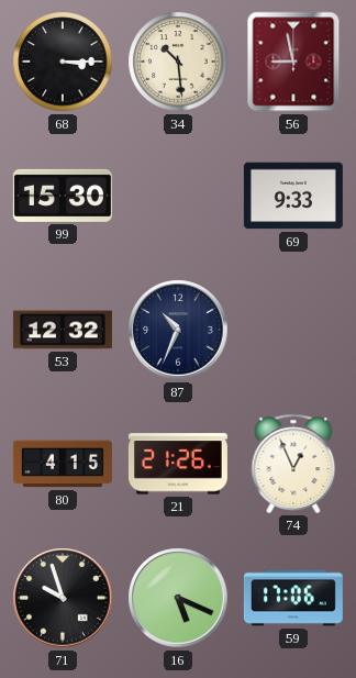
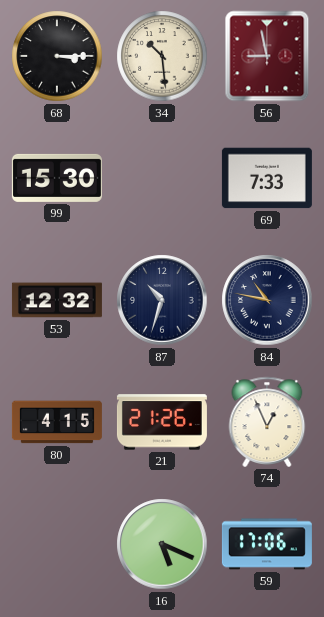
69: 9:33 -> 7:33
87: 10:34 -> 10:33
84: none -> 10:47
71: 9:57 -> none
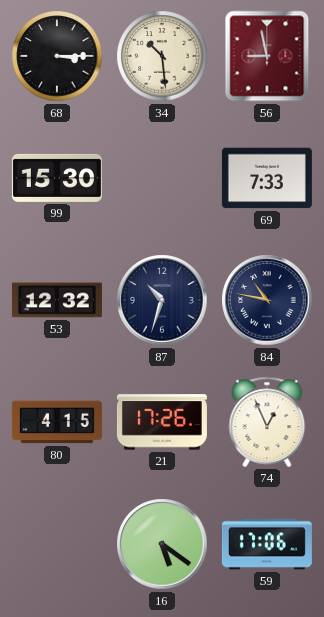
21: 21:26 -> 17:26
16: 5:19 -> 5:21
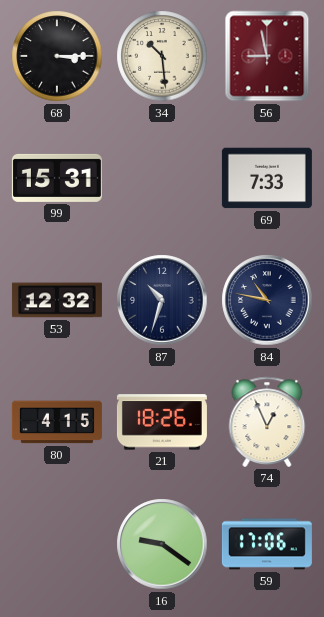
99: 15:30 -> 15:31
21: 17:26 -> 18:26
16: 5:21 -> 9:21
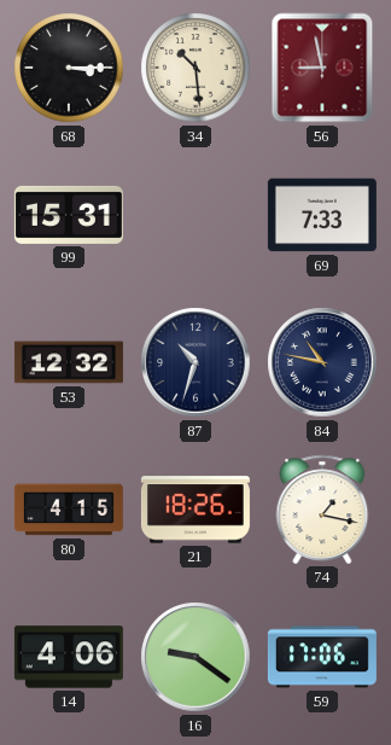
74: 12:56 -> 1:17
14: none -> 4:06
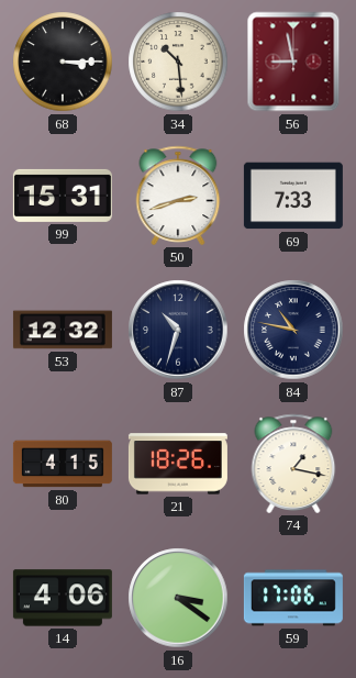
50: none -> 2:42
16: 9:21 -> 3:21
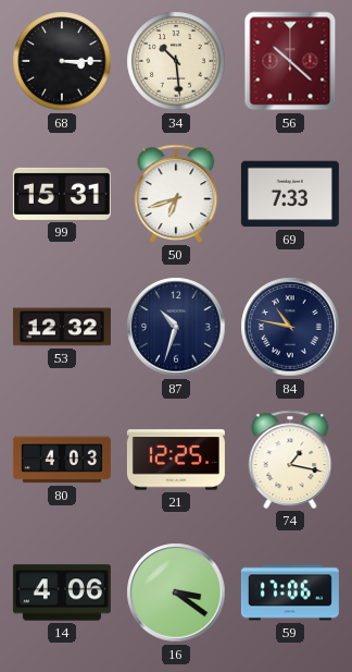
56: 8:58 -> 10:22
50: 2:42 -> 6:42
80: 4:15 -> 4:03
21: 18:26 -> 12:25
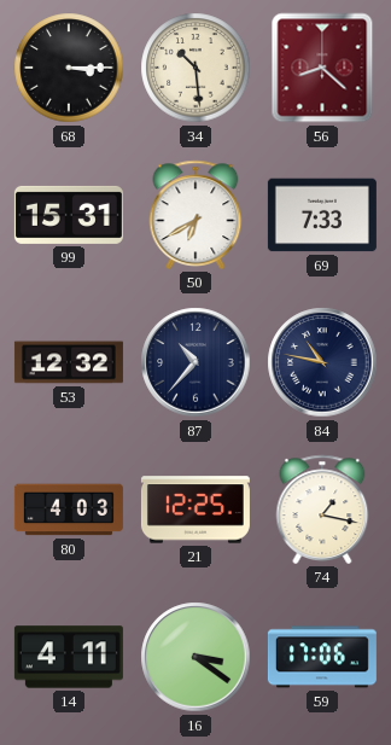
56: 10:22 -> 8:22
50: 6:42 -> 6:40
87: 10:33 -> 10:37
14: 4:06 -> 4:11
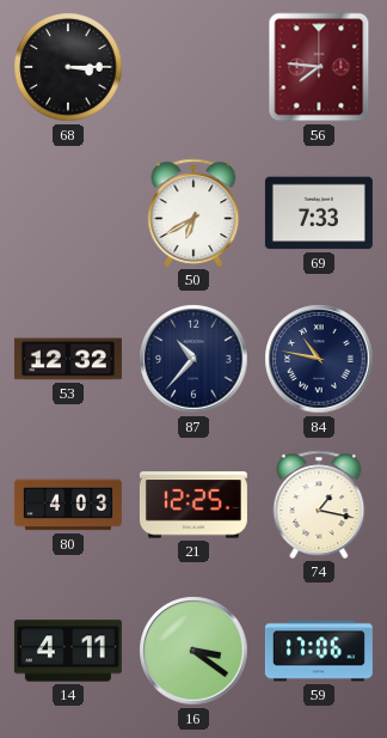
34: 10:29 -> none
56: 8:22 -> 7:46
99: 15:31 -> none
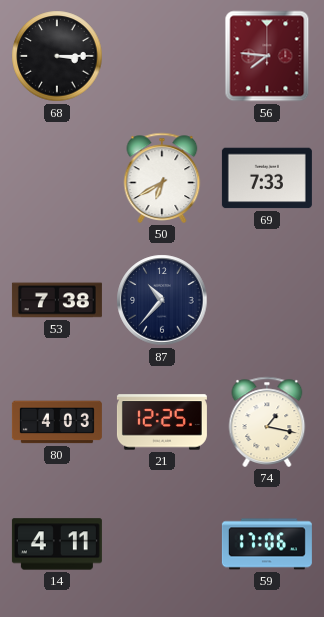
53: 12:32 -> 7:38
84: 10:47 -> none
16: 3:21 -> none
